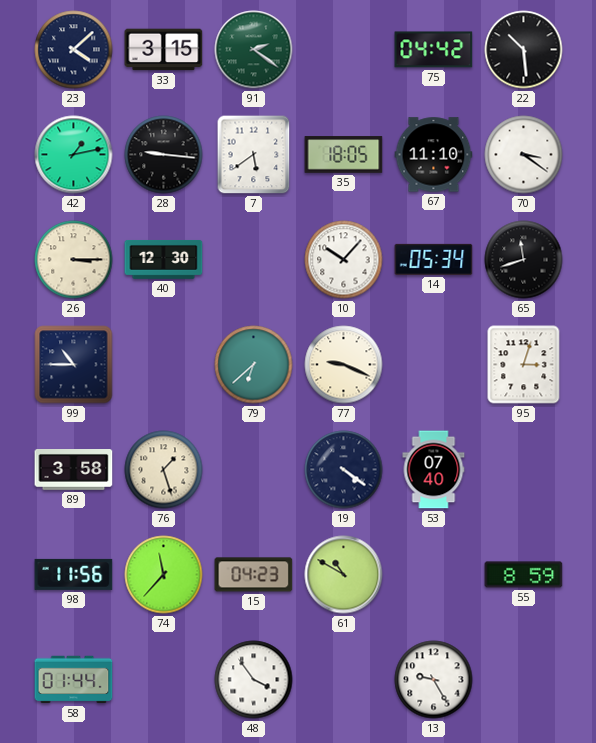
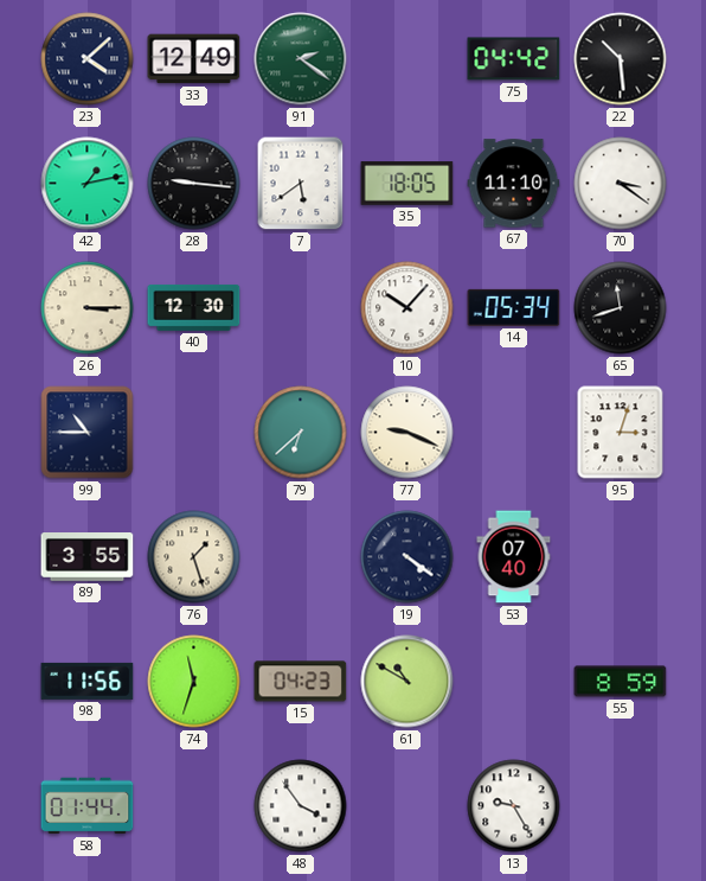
33: 3:15 -> 12:49
89: 3:58 -> 3:55
74: 11:37 -> 11:33
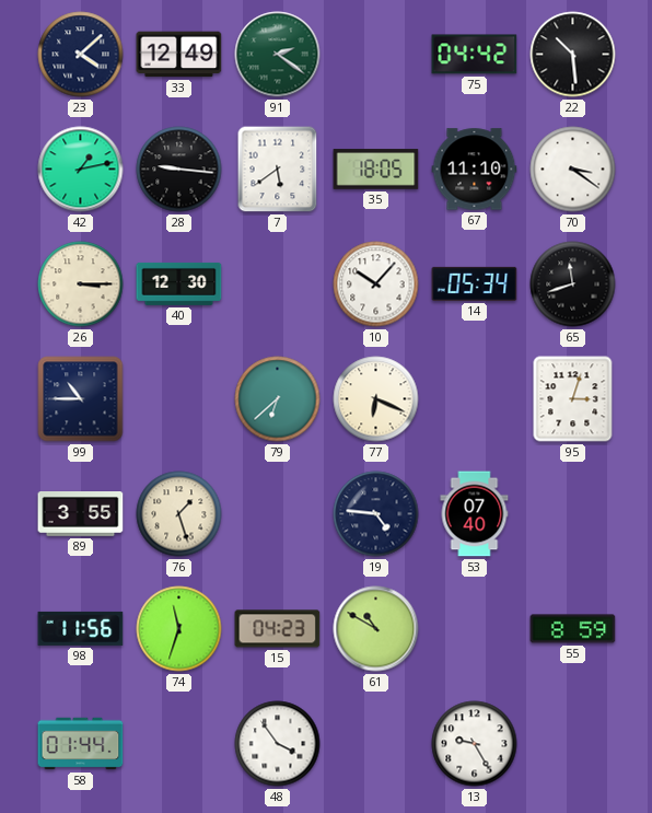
77: 9:19 -> 6:19
19: 4:21 -> 4:46
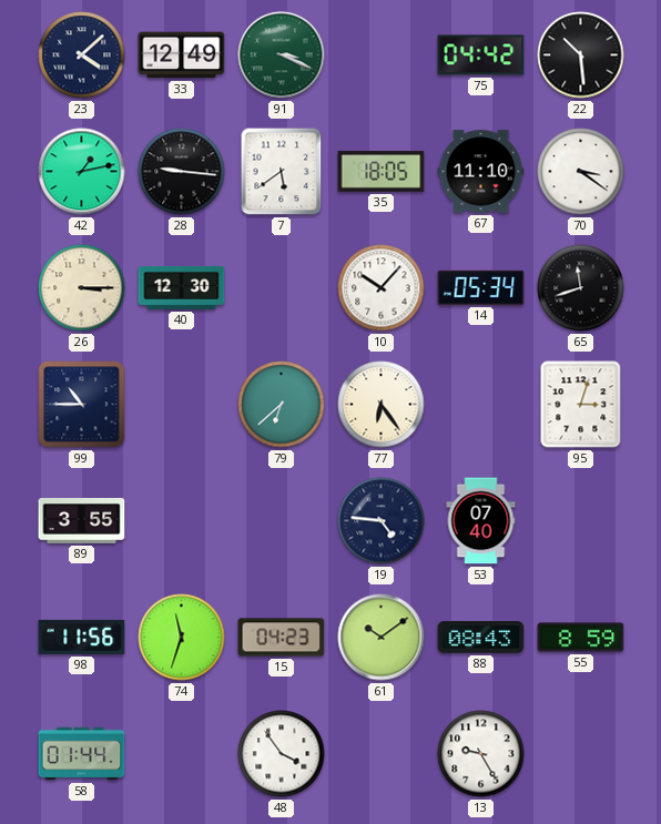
91: 2:21 -> 3:19
77: 6:19 -> 6:24
76: 1:27 -> none
61: 10:50 -> 10:09
88: none -> 08:43
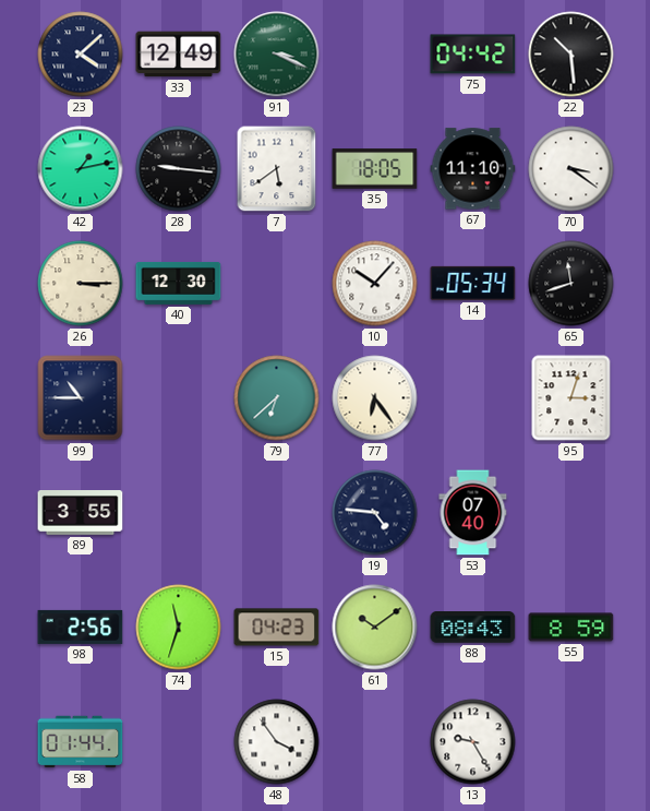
98: 11:56 -> 2:56
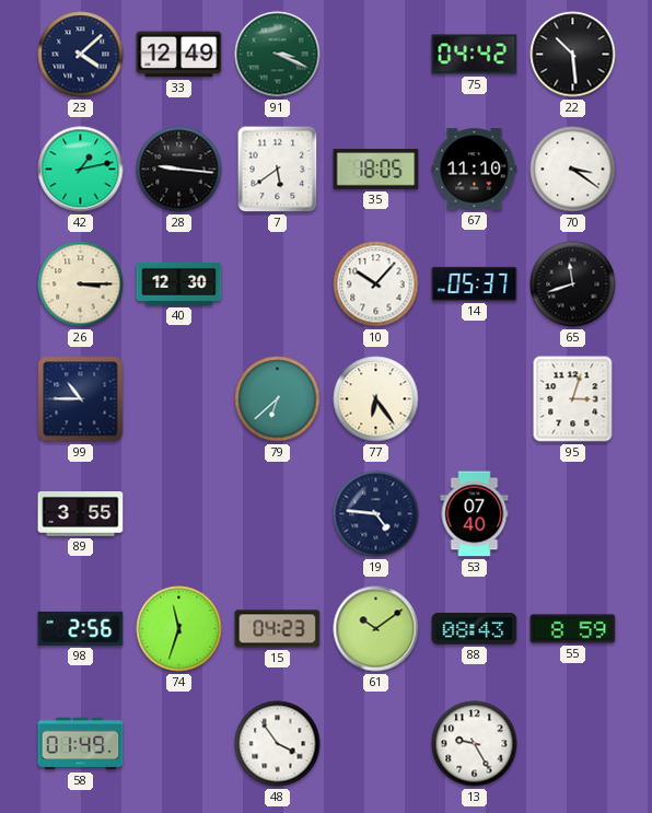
14: 05:34 -> 05:37
58: 01:44 -> 01:49
